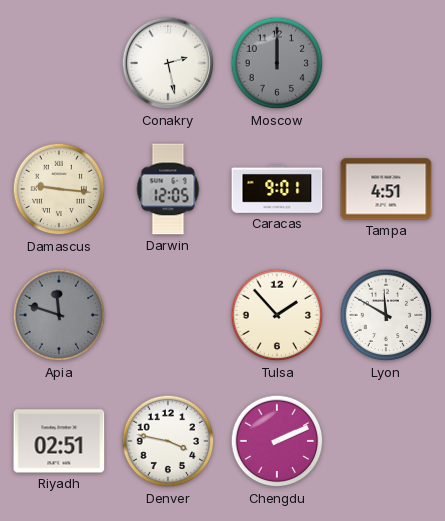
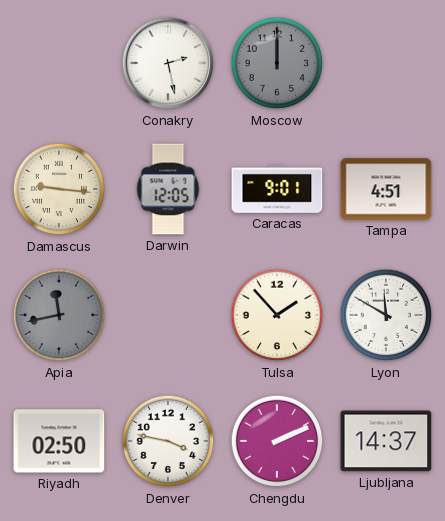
Apia: 11:48 -> 11:43
Riyadh: 02:51 -> 02:50
Ljubljana: none -> 14:37
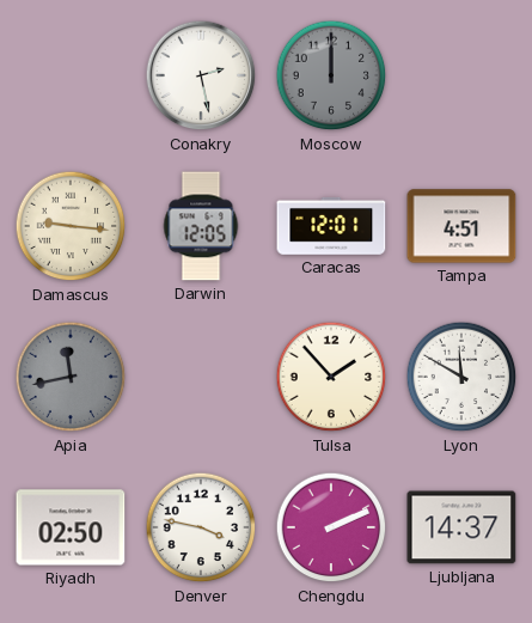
Caracas: 9:01 -> 12:01
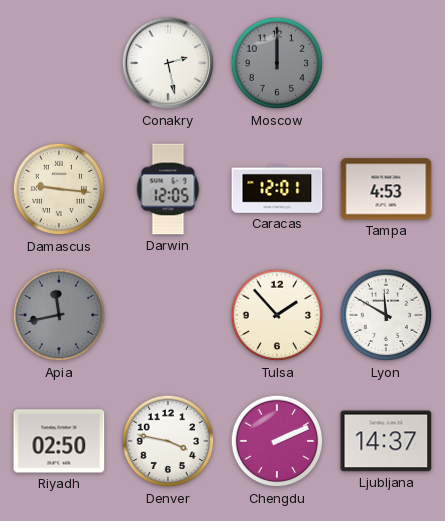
Tampa: 4:51 -> 4:53
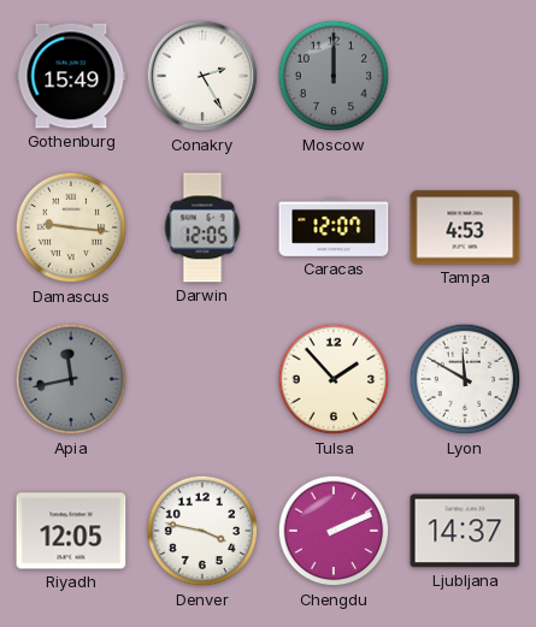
Gothenburg: none -> 15:49
Conakry: 2:28 -> 2:25
Caracas: 12:01 -> 12:07
Riyadh: 02:50 -> 12:05
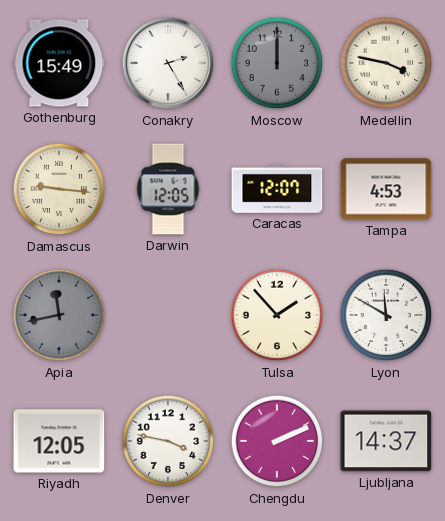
Medellin: none -> 3:47
